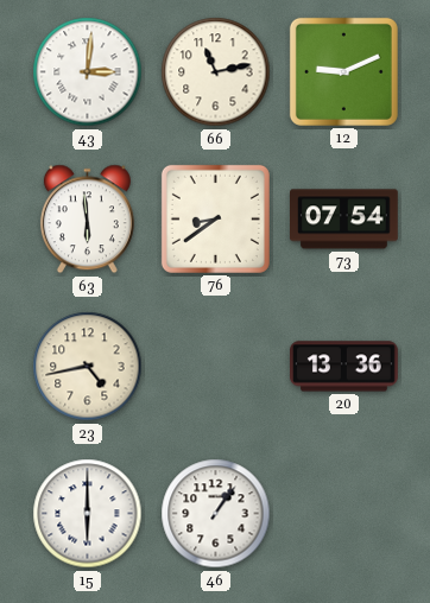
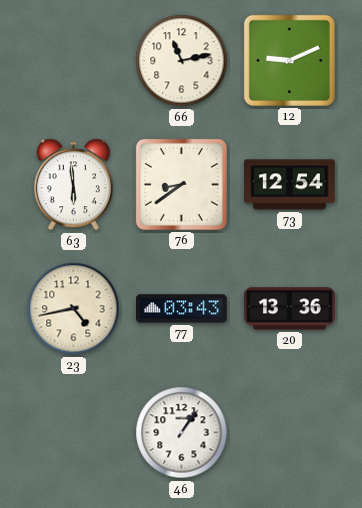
43: 3:01 -> none
73: 07:54 -> 12:54
77: none -> 03:43
15: 6:00 -> none
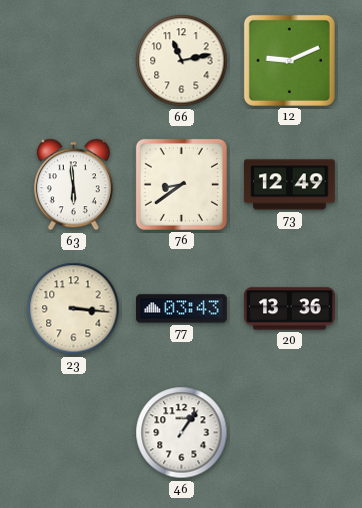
73: 12:54 -> 12:49
23: 4:43 -> 3:16
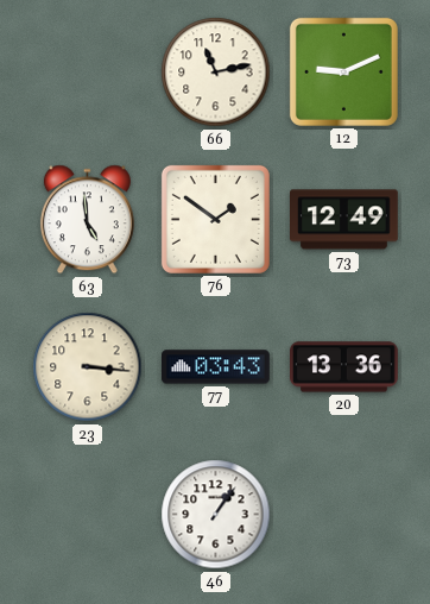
63: 5:59 -> 4:59
76: 8:39 -> 1:51
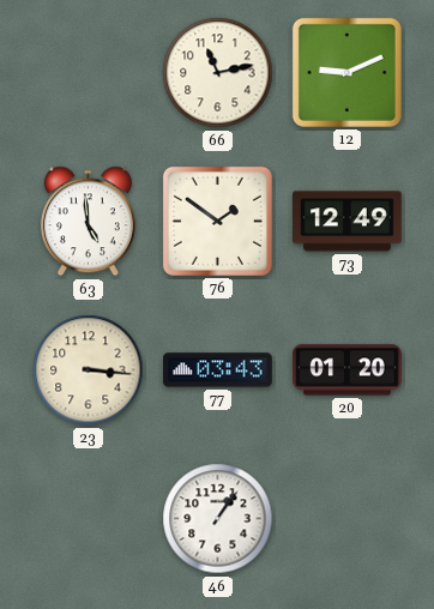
20: 13:36 -> 01:20
